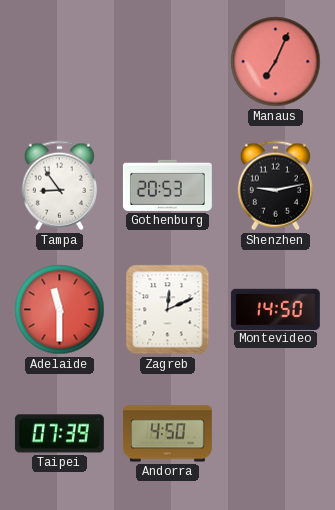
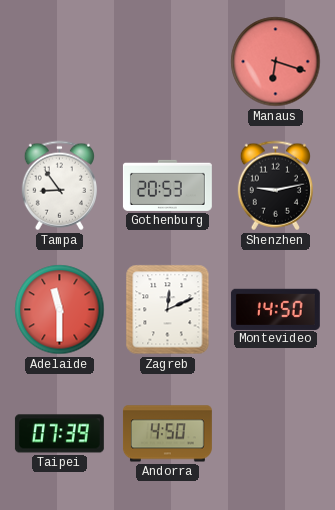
Manaus: 7:04 -> 6:18
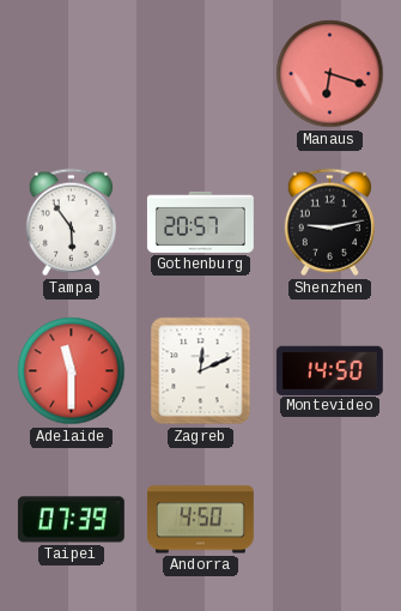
Tampa: 8:54 -> 5:54
Gothenburg: 20:53 -> 20:57
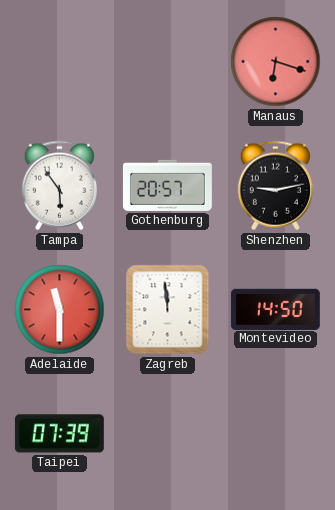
Zagreb: 12:11 -> 11:59
Andorra: 4:50 -> none
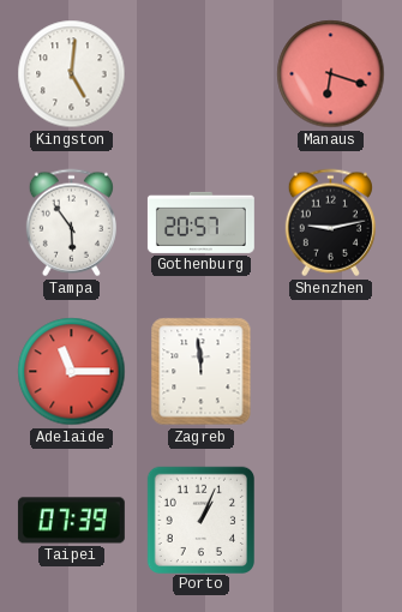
Kingston: none -> 5:01
Adelaide: 11:30 -> 11:15
Montevideo: 14:50 -> none
Porto: none -> 1:04
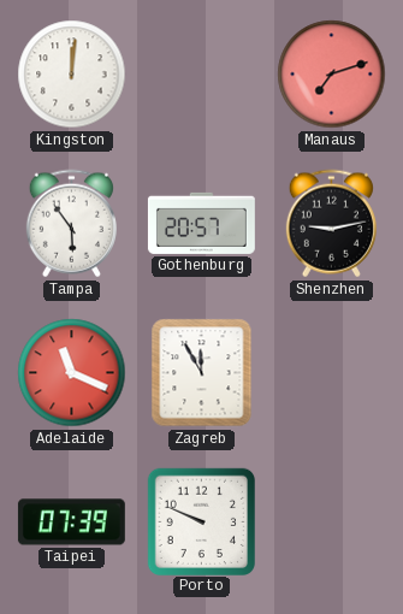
Kingston: 5:01 -> 12:01
Manaus: 6:18 -> 7:12
Adelaide: 11:15 -> 11:19
Zagreb: 11:59 -> 11:55
Porto: 1:04 -> 9:49
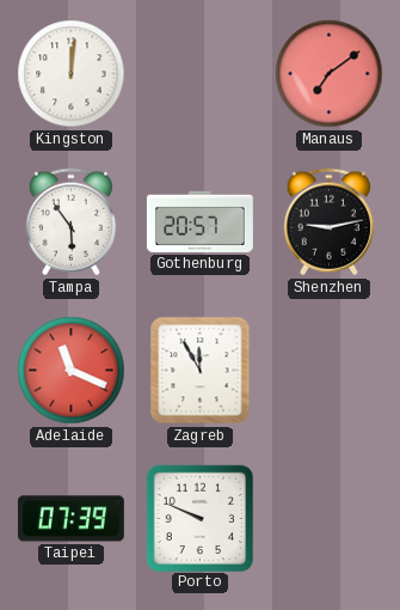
Manaus: 7:12 -> 7:09
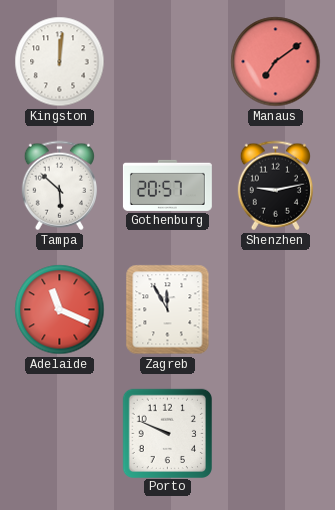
Tampa: 5:54 -> 5:52
Taipei: 07:39 -> none
